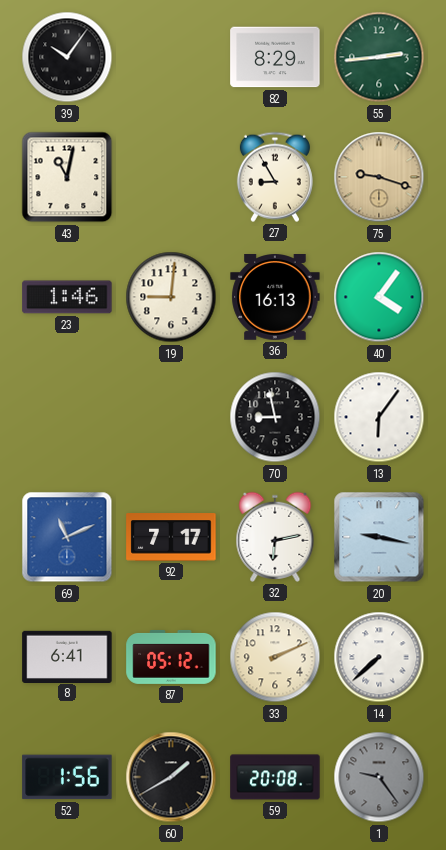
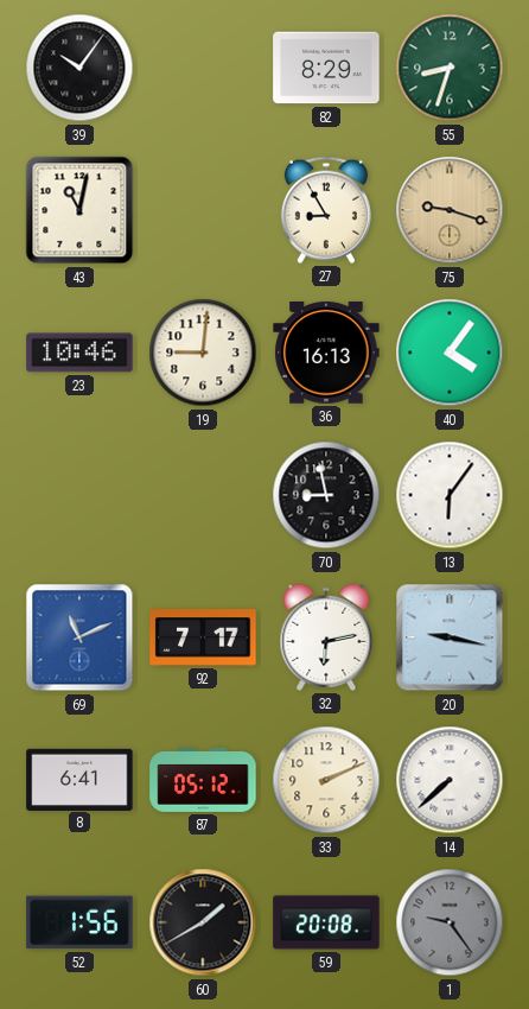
55: 2:44 -> 8:33
23: 1:46 -> 10:46
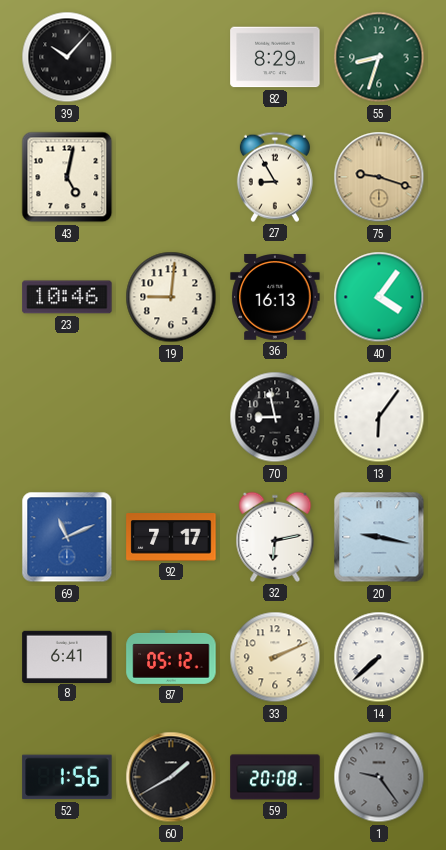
39: 10:06 -> 10:07
43: 11:02 -> 5:02
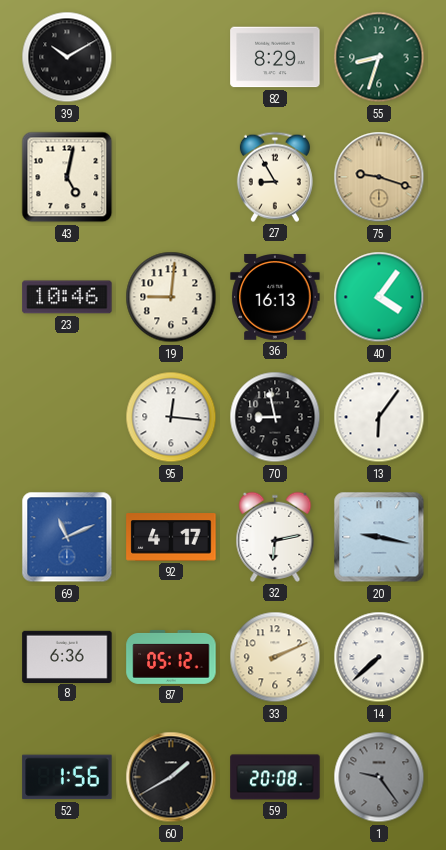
39: 10:07 -> 10:10
95: none -> 12:16
92: 7:17 -> 4:17
8: 6:41 -> 6:36
